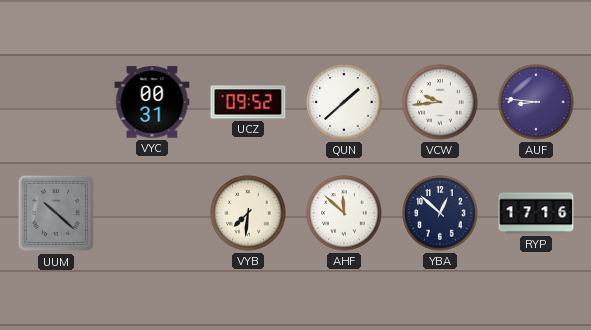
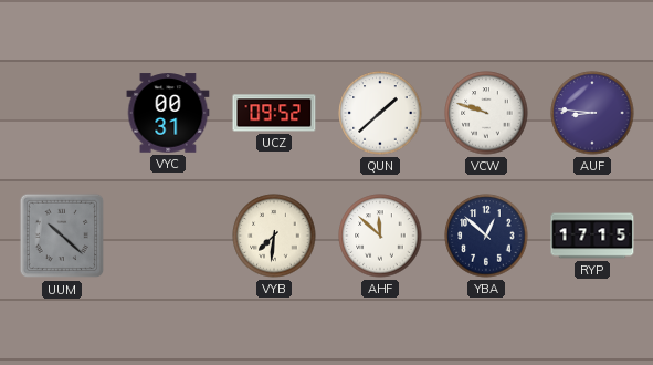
VCW: 9:44 -> 9:48
RYP: 17:16 -> 17:15
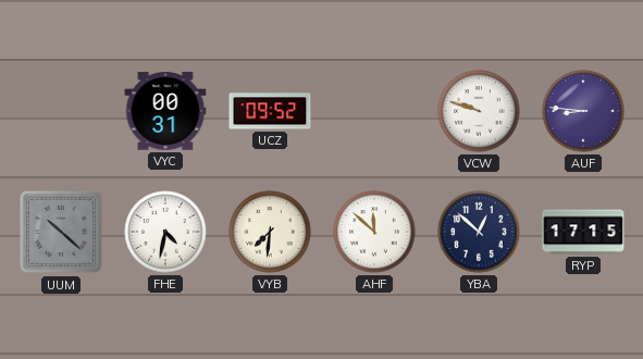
QUN: 1:38 -> none
FHE: none -> 4:32
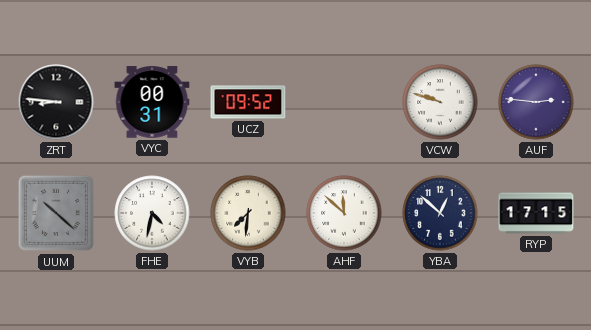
ZRT: none -> 8:46
AUF: 8:46 -> 2:46
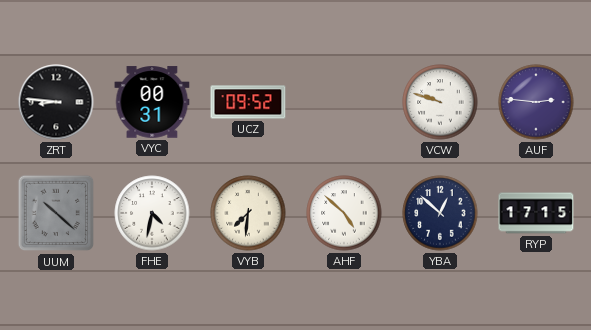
AHF: 11:52 -> 4:52
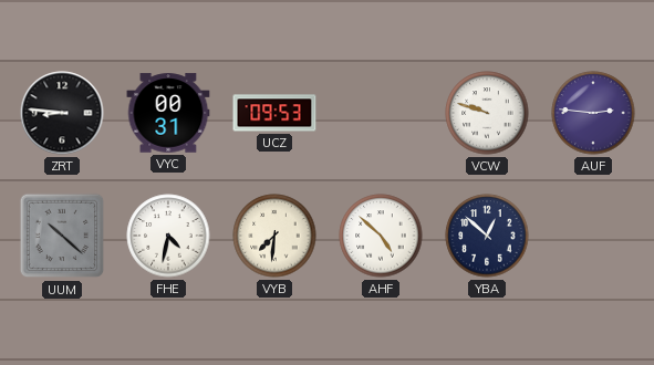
UCZ: 09:52 -> 09:53
RYP: 17:15 -> none
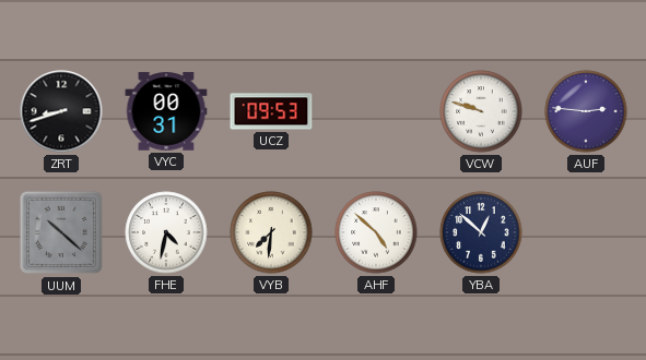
ZRT: 8:46 -> 8:42
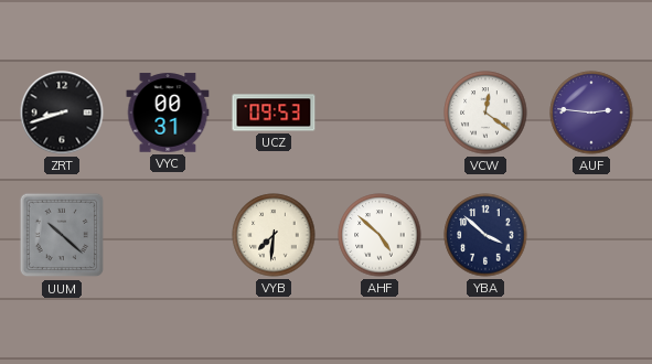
VCW: 9:48 -> 12:21
FHE: 4:32 -> none
YBA: 12:52 -> 3:52
